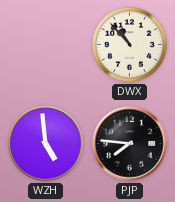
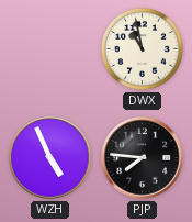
DWX: 10:53 -> 10:58
WZH: 4:59 -> 4:56
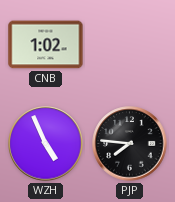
CNB: none -> 1:02
DWX: 10:58 -> none
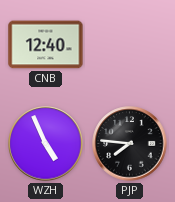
CNB: 1:02 -> 12:40
